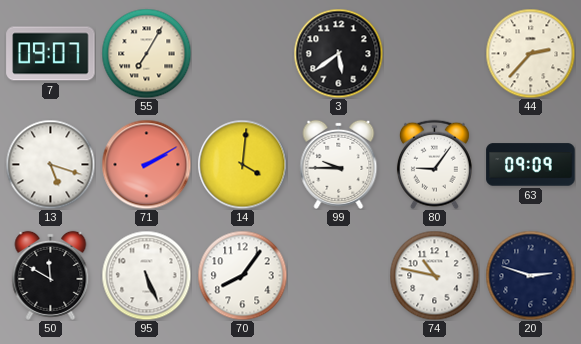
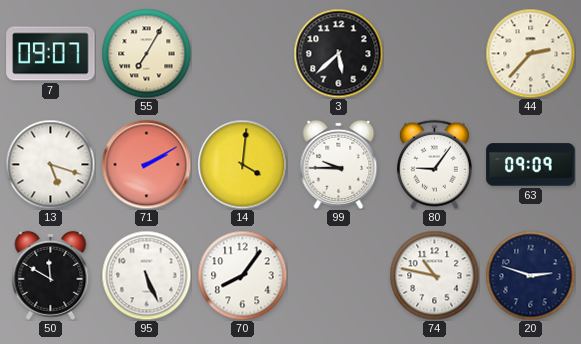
3: 5:39 -> 5:38
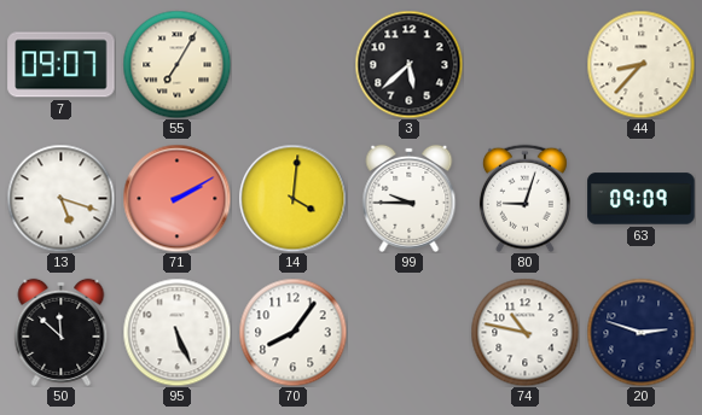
44: 2:37 -> 8:37
80: 9:06 -> 9:03
50: 11:50 -> 11:52
